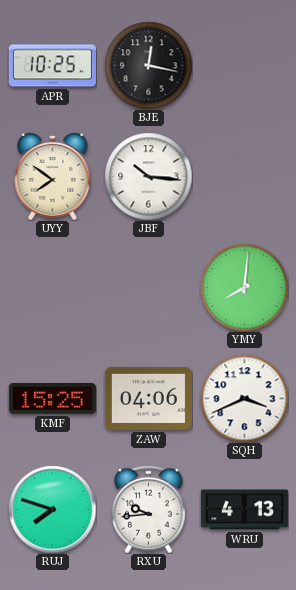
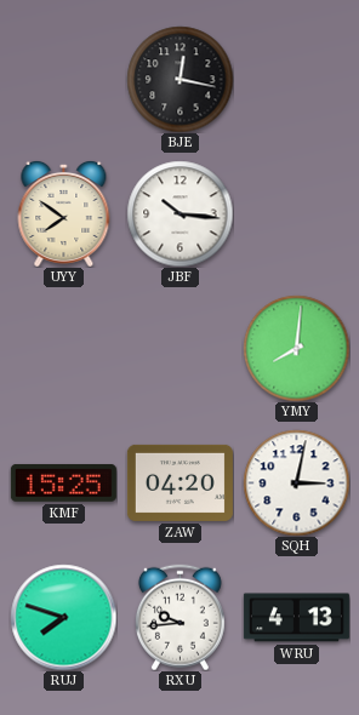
APR: 10:25 -> none
ZAW: 04:06 -> 04:20
SQH: 3:41 -> 3:02
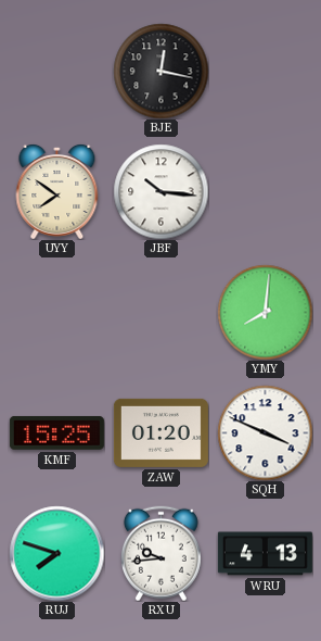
ZAW: 04:20 -> 01:20
SQH: 3:02 -> 3:49
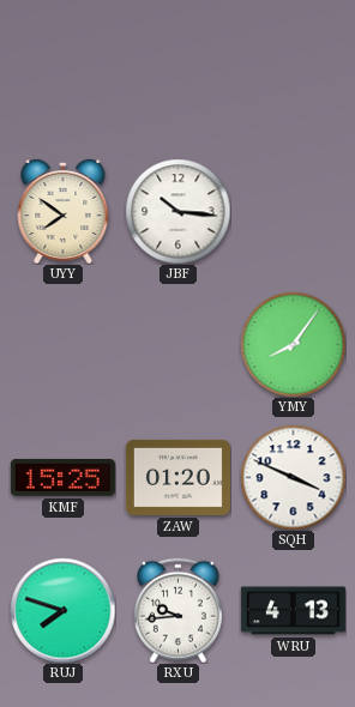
BJE: 12:17 -> none
YMY: 8:01 -> 8:06
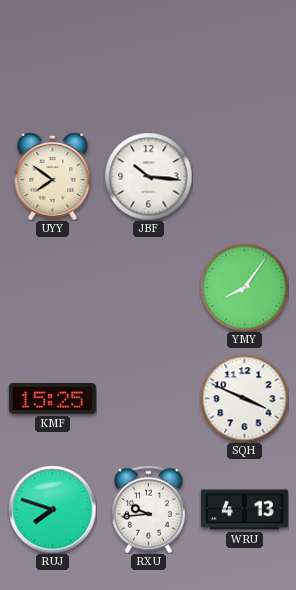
ZAW: 01:20 -> none
